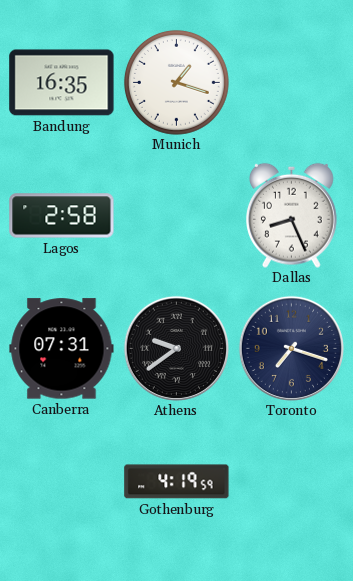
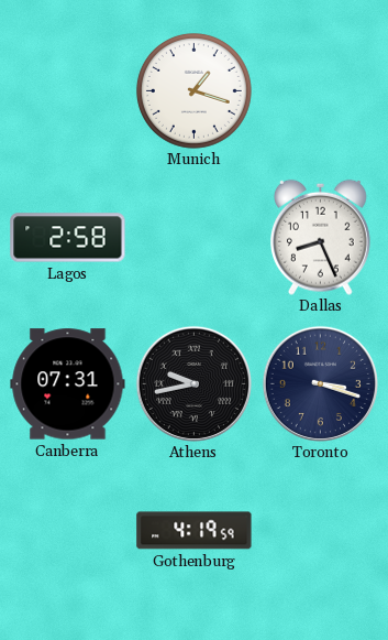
Bandung: 16:35 -> none
Athens: 9:39 -> 9:43
Toronto: 7:18 -> 3:18
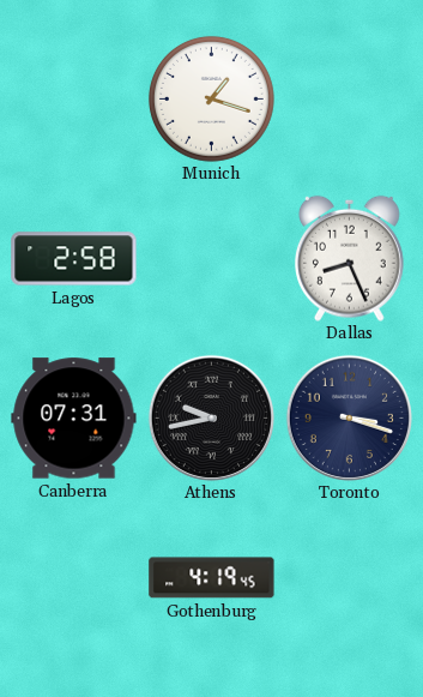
Gothenburg: 4:19:59 -> 4:19:45
